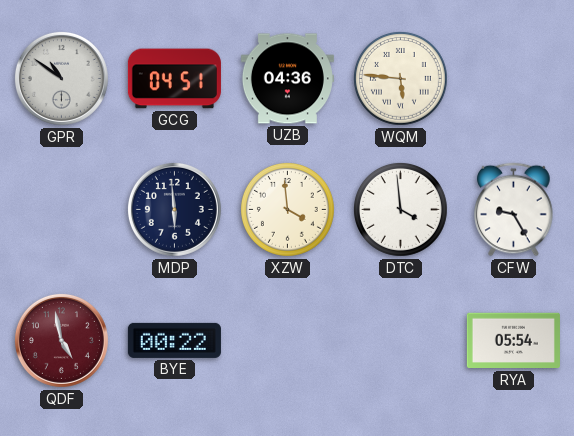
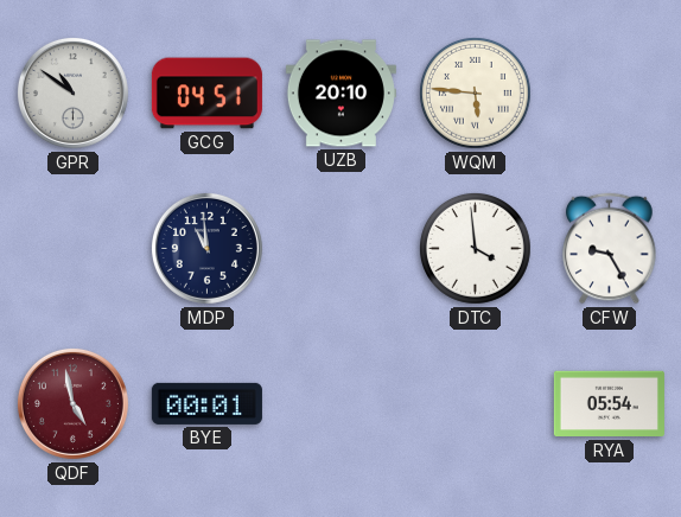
UZB: 04:36 -> 20:10
MDP: 5:59 -> 10:59
XZW: 3:59 -> none
BYE: 00:22 -> 00:01
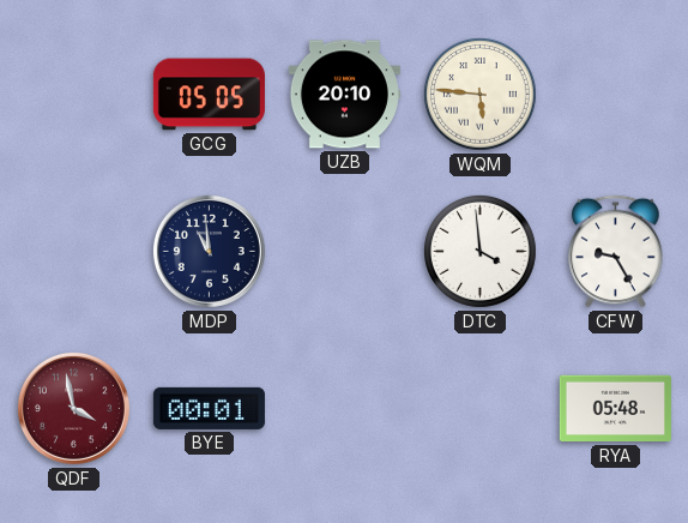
GPR: 10:51 -> none
GCG: 04:51 -> 05:05
QDF: 4:58 -> 3:58
RYA: 05:54 -> 05:48
